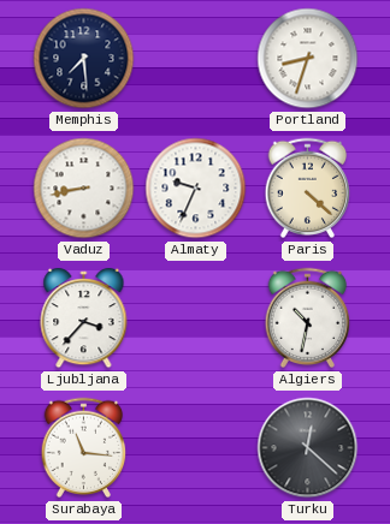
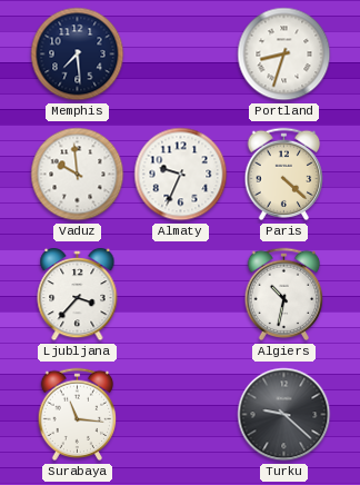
Vaduz: 8:43 -> 9:59
Turku: 12:22 -> 9:22
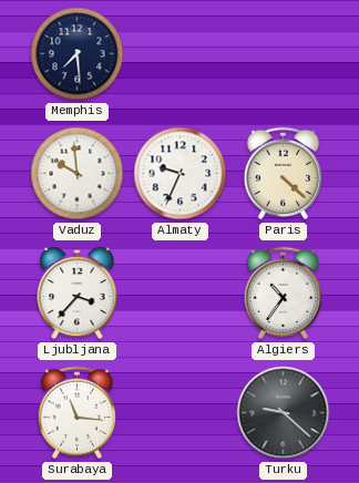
Portland: 8:33 -> none
Algiers: 10:32 -> 10:36
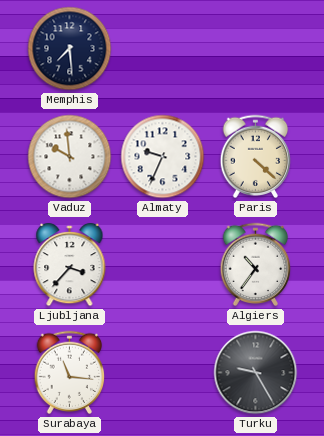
Turku: 9:22 -> 9:25
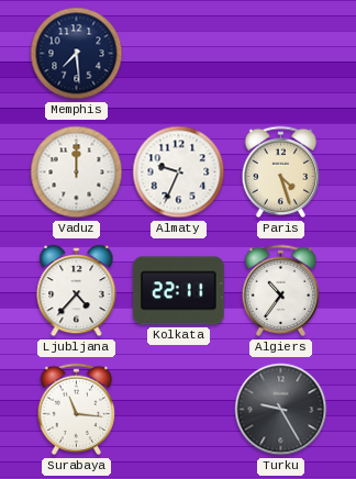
Vaduz: 9:59 -> 12:00
Paris: 4:22 -> 4:27
Ljubljana: 3:37 -> 4:37
Kolkata: none -> 22:11
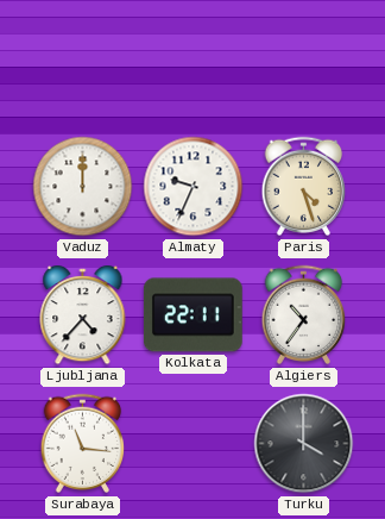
Memphis: 7:29 -> none
Turku: 9:25 -> 4:00
